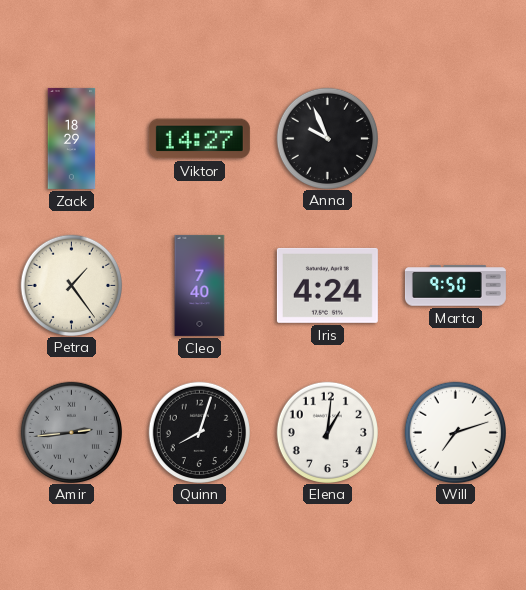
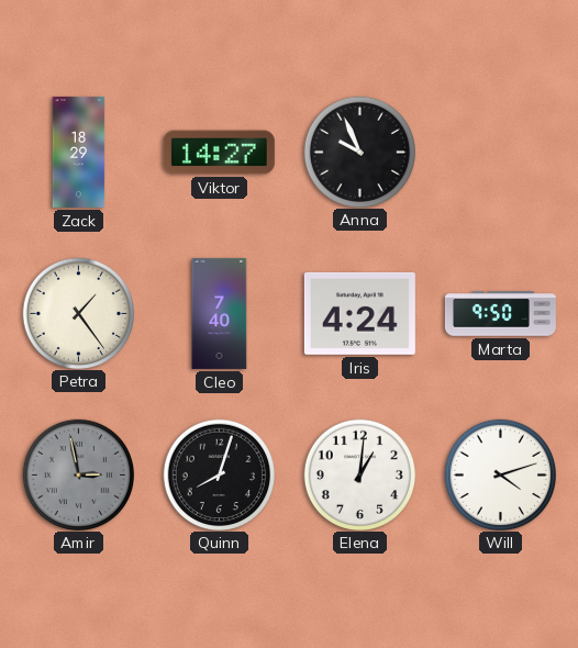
Amir: 2:44 -> 2:58
Will: 7:12 -> 4:12
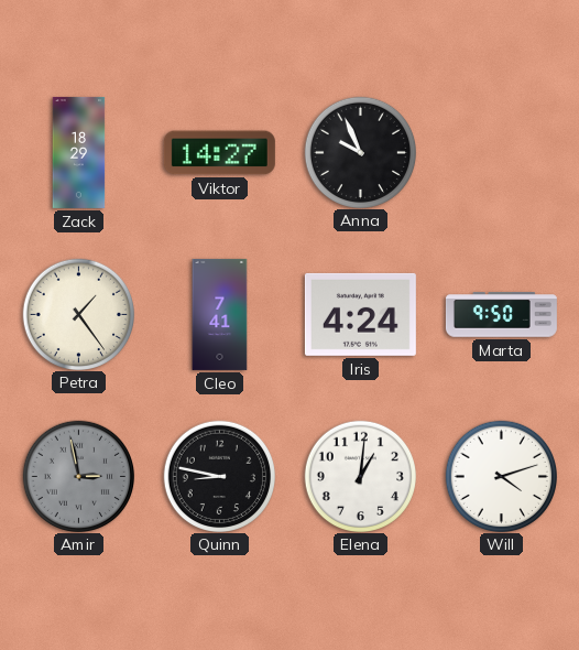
Cleo: 7:40 -> 7:41
Quinn: 8:03 -> 8:47
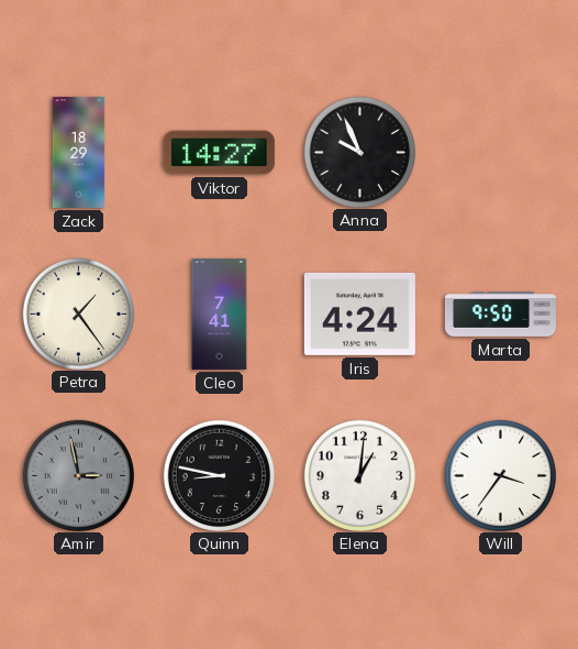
Will: 4:12 -> 3:36
